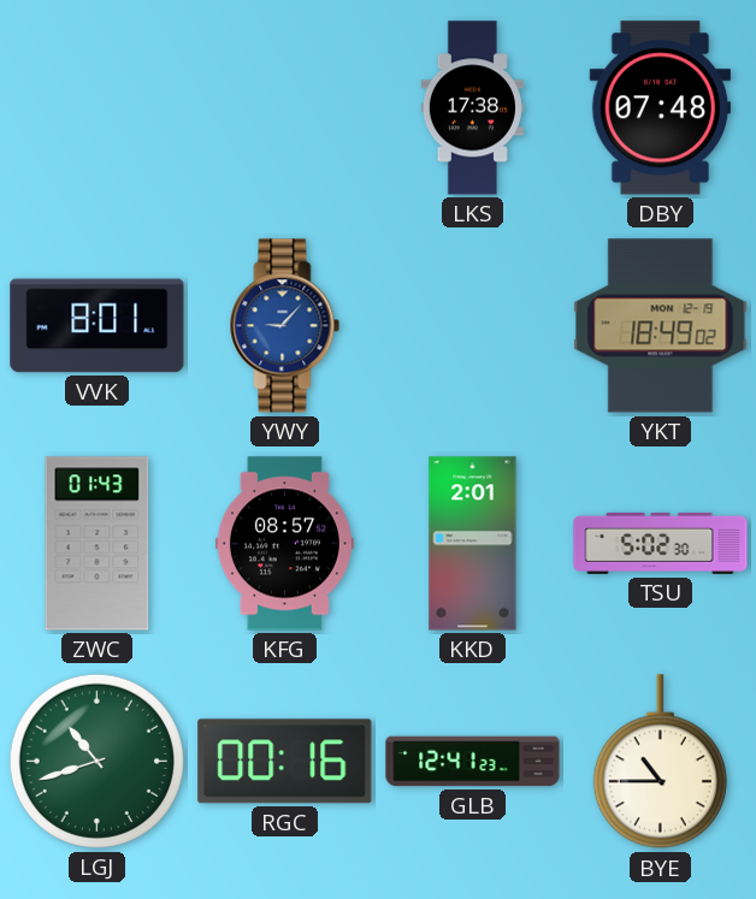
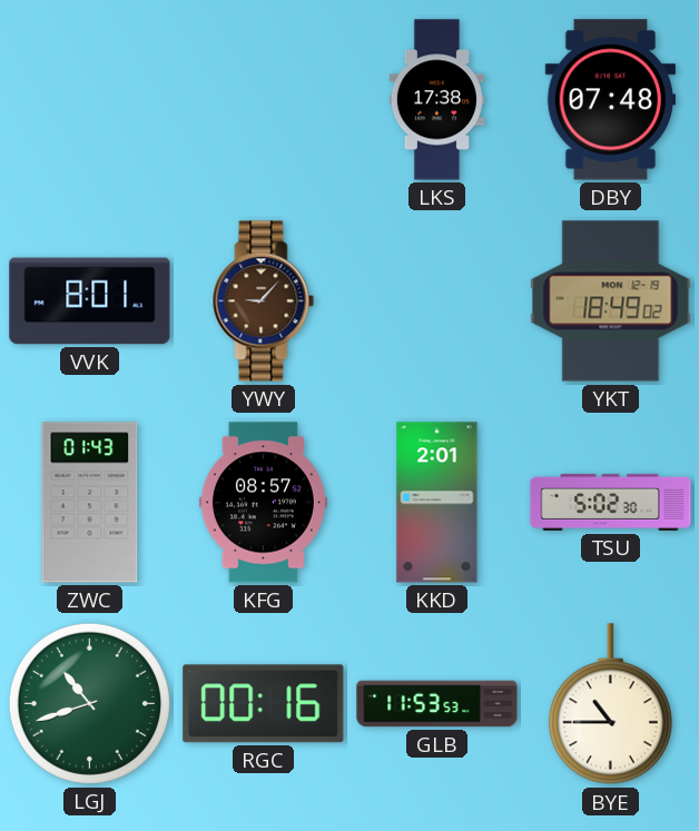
YWY dial: blue -> brown
GLB: 12:41 -> 11:53
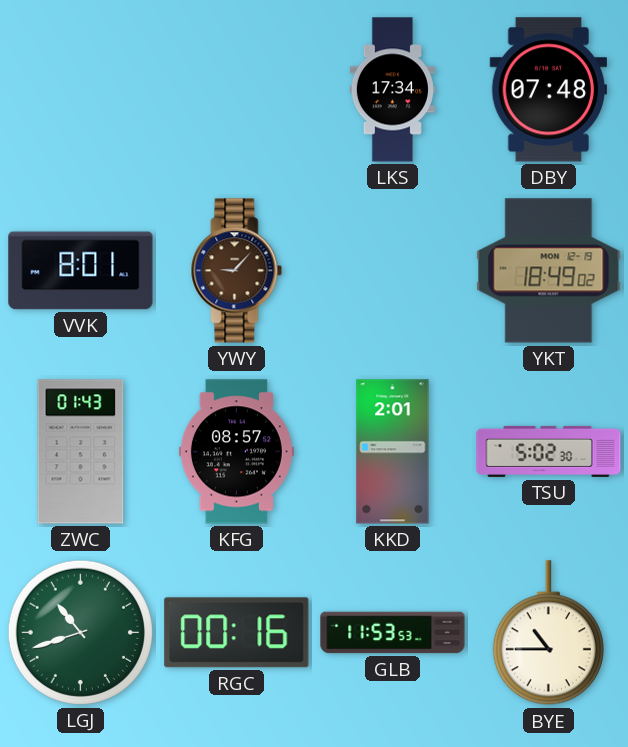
LKS: 17:38 -> 17:34
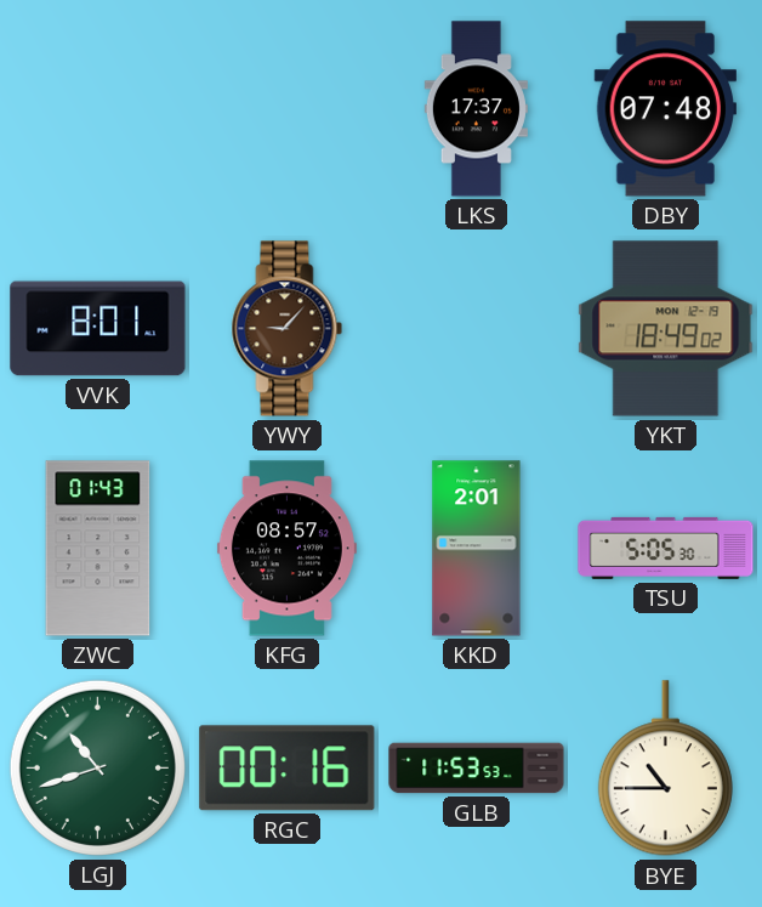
LKS: 17:34 -> 17:37
TSU: 5:02 -> 5:05
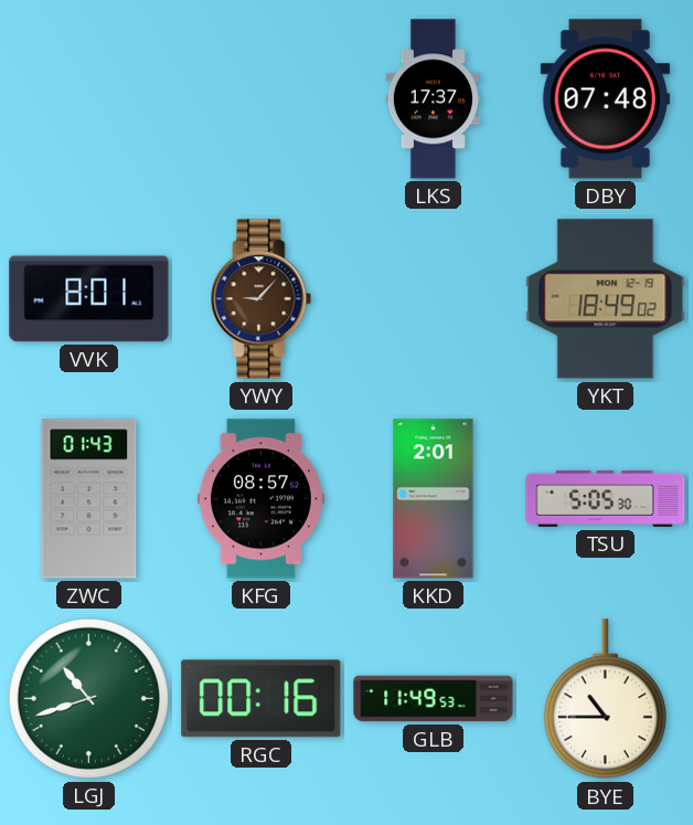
GLB: 11:53 -> 11:49
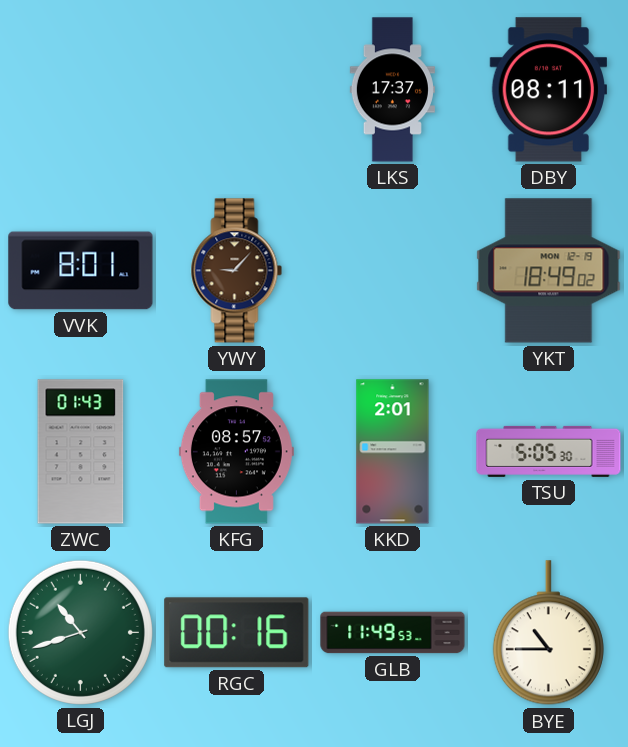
DBY: 07:48 -> 08:11
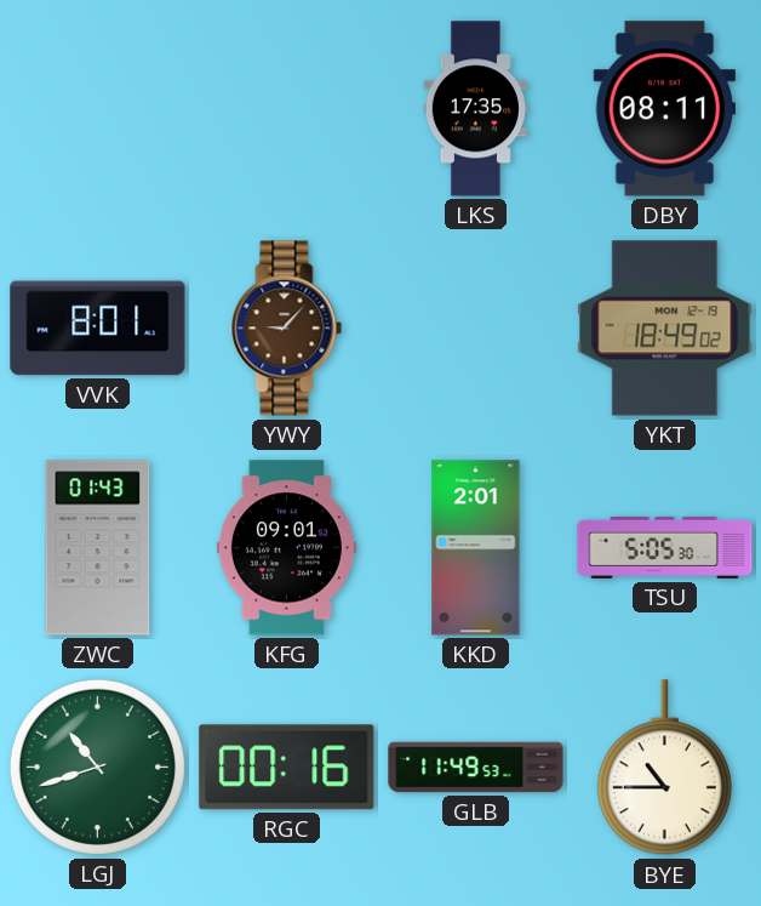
LKS: 17:37 -> 17:35
KFG: 08:57 -> 09:01
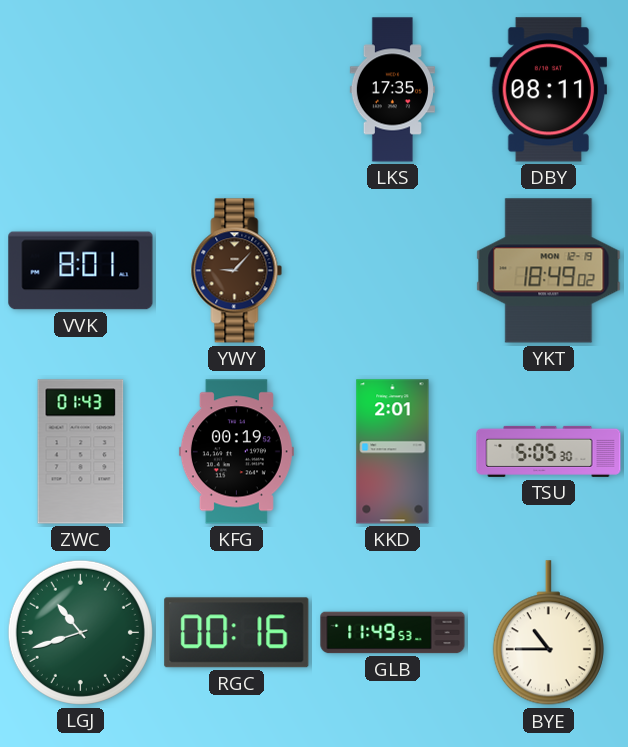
KFG: 09:01 -> 00:19
